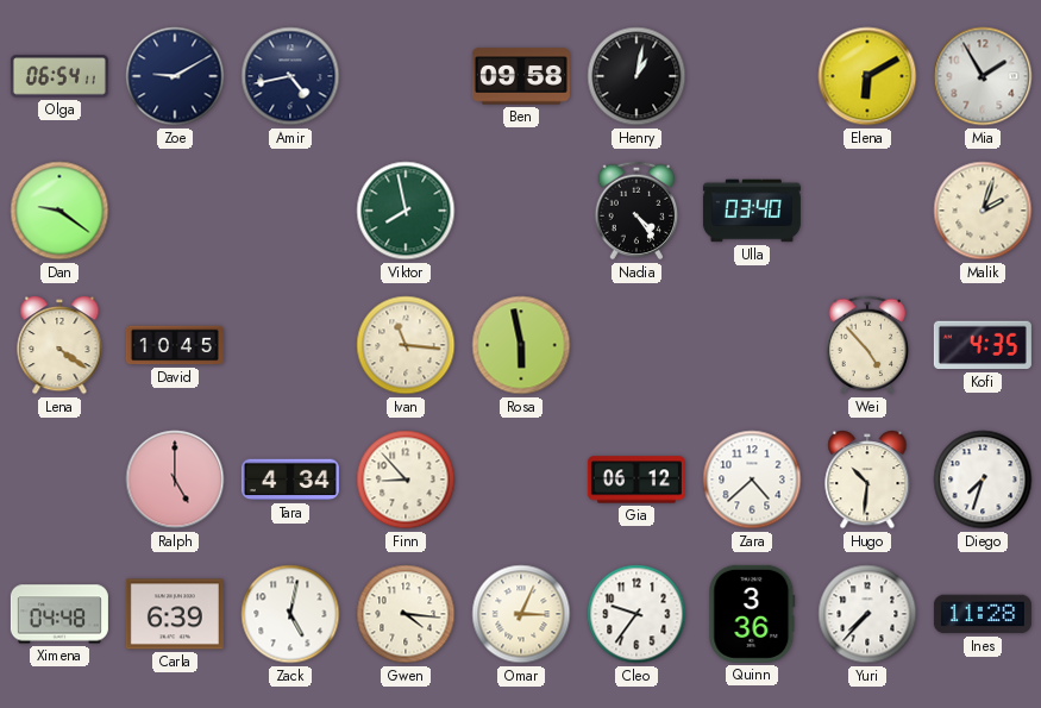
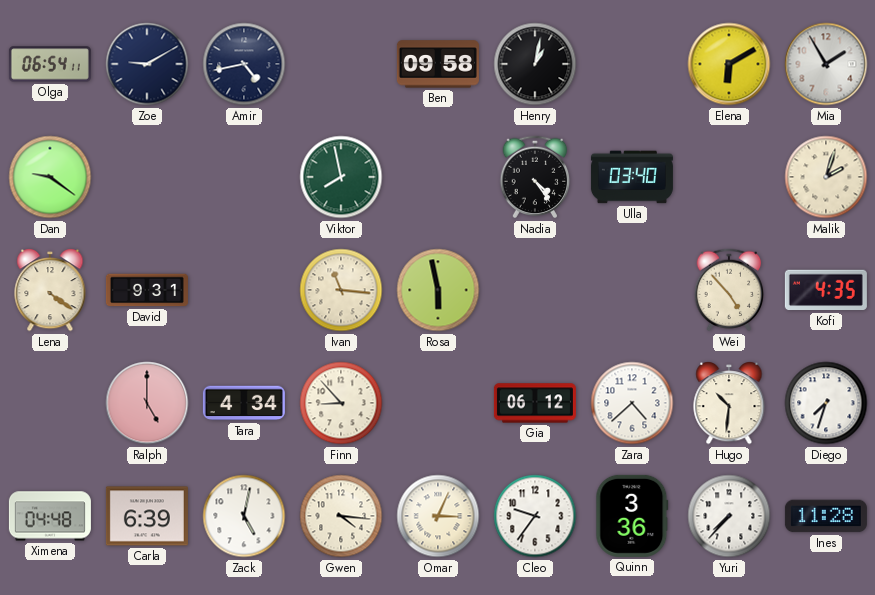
David: 10:45 -> 9:31
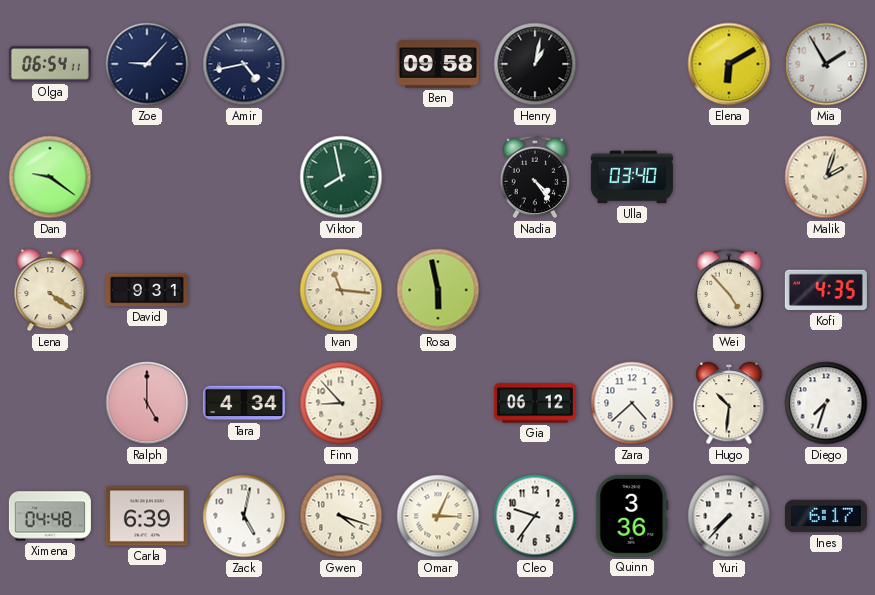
Zoe: 9:10 -> 9:07
Gwen: 4:16 -> 4:18
Ines: 11:28 -> 6:17
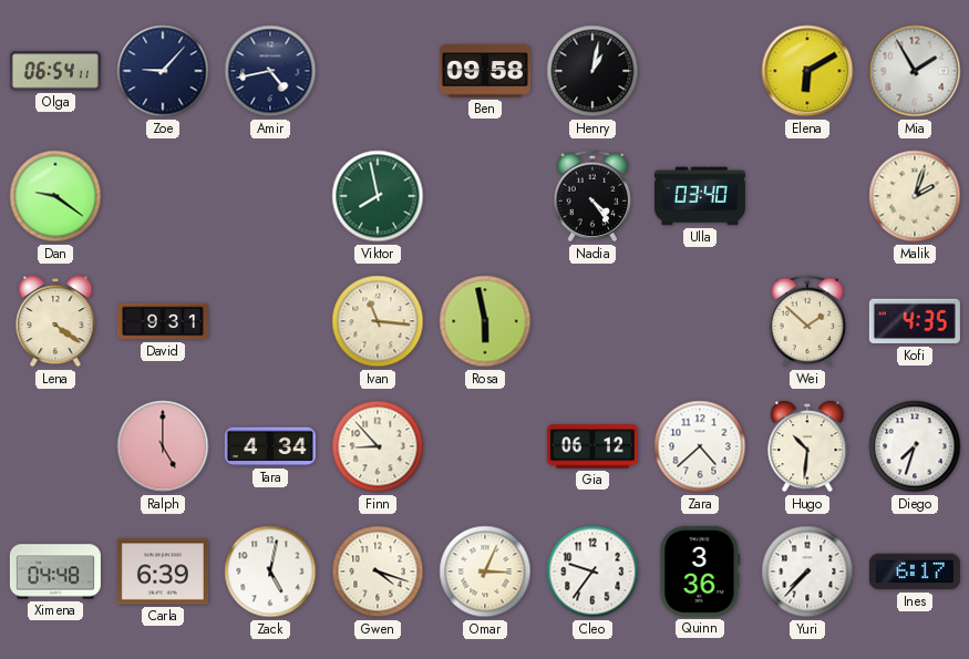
Wei: 4:53 -> 1:52
